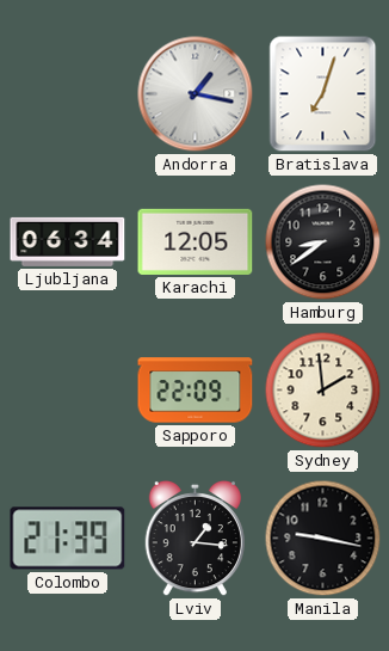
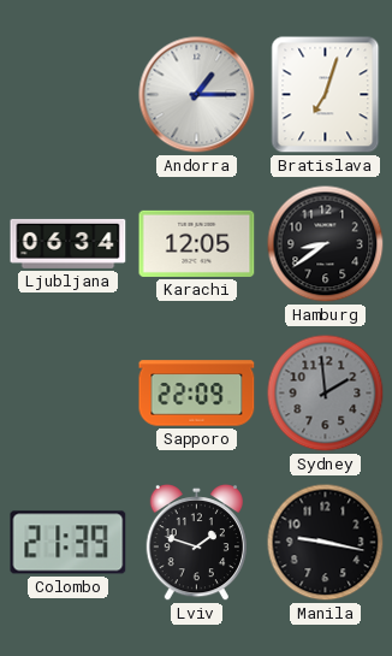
Andorra: 1:17 -> 1:15
Sydney dial: cream -> grey
Lviv: 1:16 -> 1:48
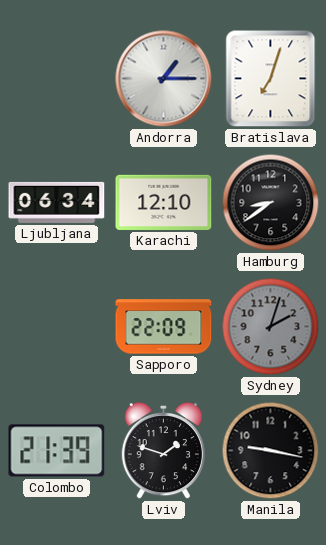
Karachi: 12:05 -> 12:10
Sydney: 1:59 -> 2:03
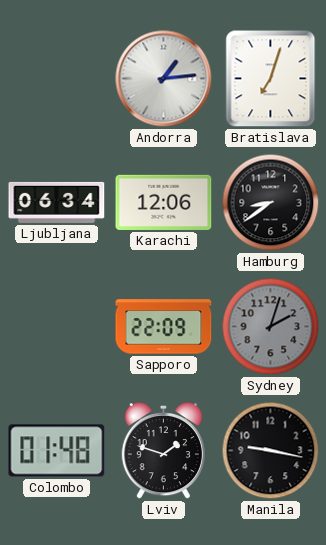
Andorra: 1:15 -> 1:14
Karachi: 12:10 -> 12:06
Colombo: 21:39 -> 01:48
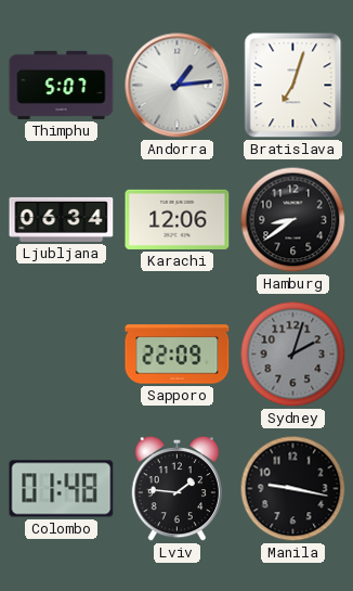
Thimphu: none -> 5:07
Lviv: 1:48 -> 1:46
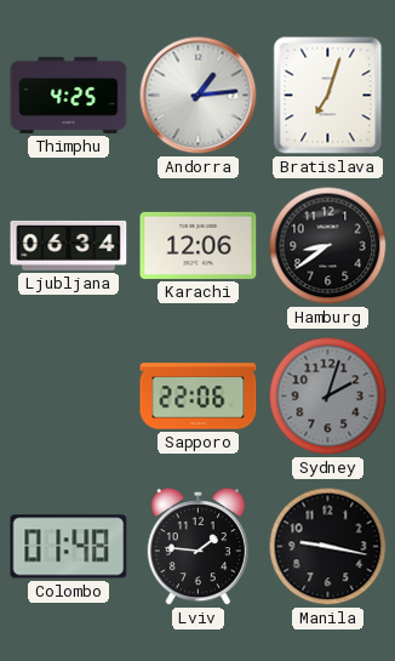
Thimphu: 5:07 -> 4:25
Sapporo: 22:09 -> 22:06
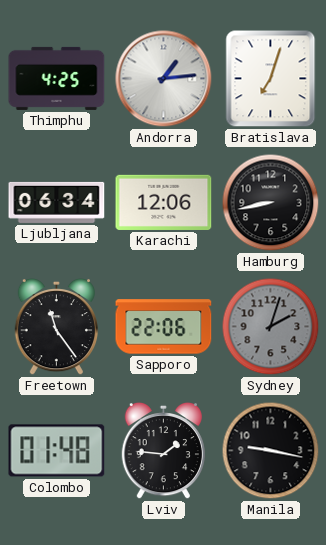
Hamburg: 8:39 -> 8:43
Freetown: none -> 11:24
